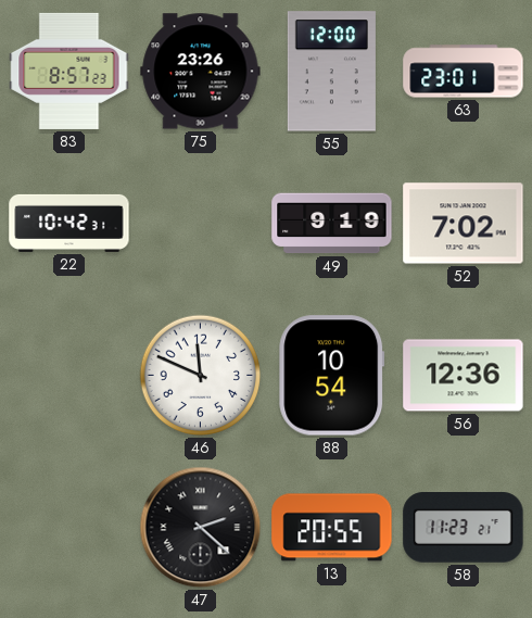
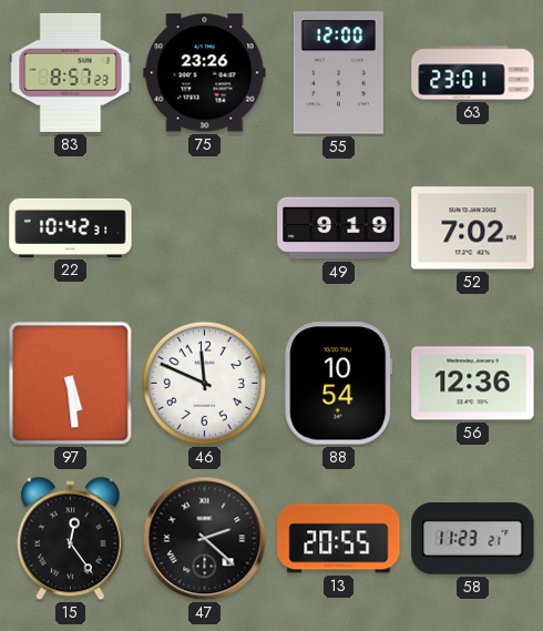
97: none -> 5:29
15: none -> 12:24
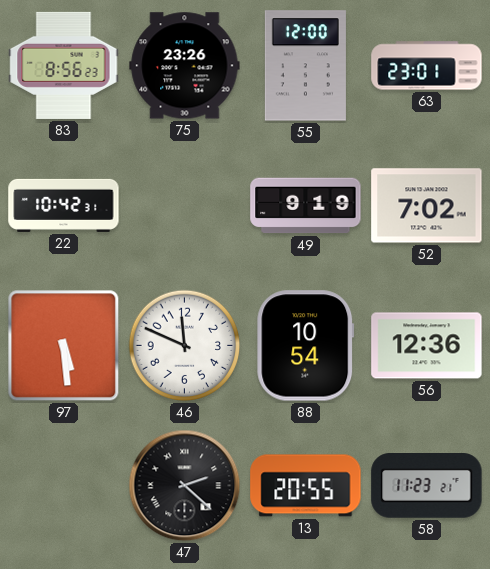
83: 8:57 -> 8:56
15: 12:24 -> none
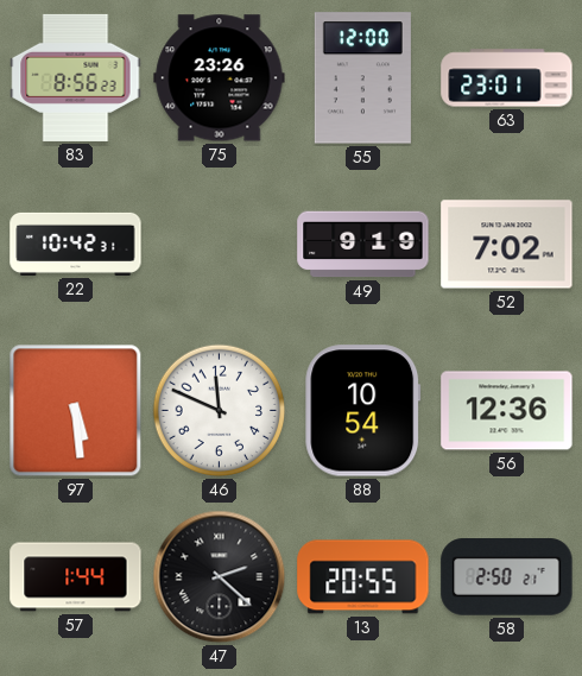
57: none -> 1:44
58: 11:23 -> 2:50
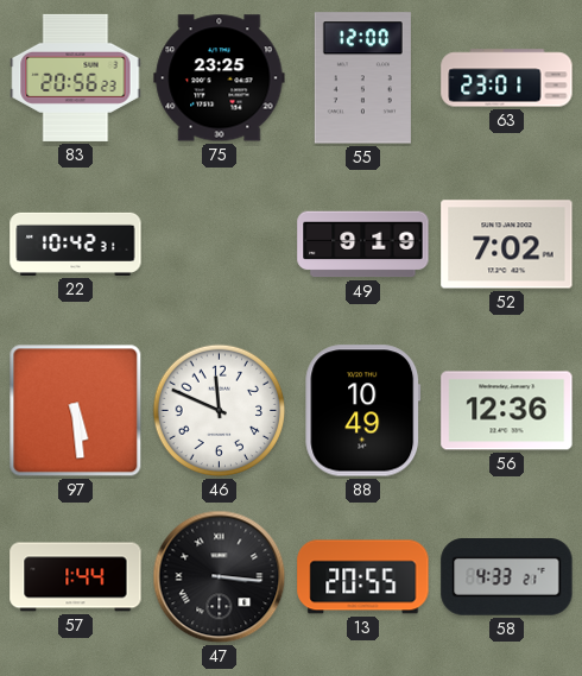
83: 8:56 -> 20:56
75: 23:26 -> 23:25
88: 10:54 -> 10:49
47: 2:22 -> 3:16
58: 2:50 -> 4:33
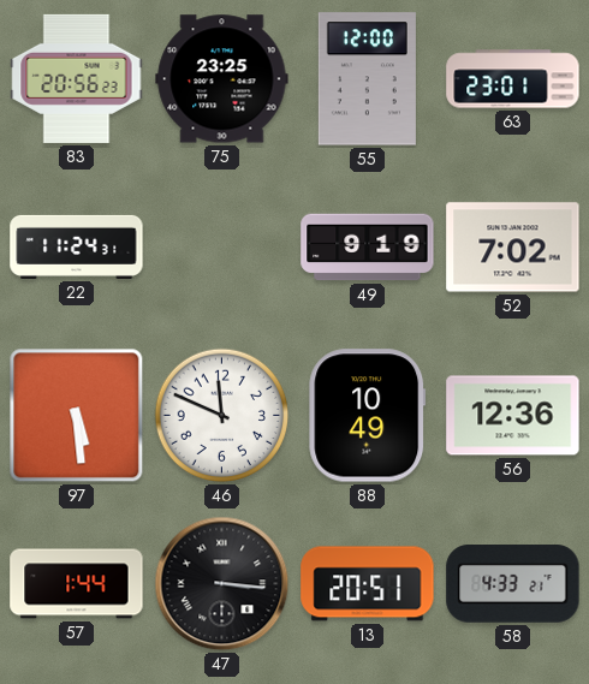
22: 10:42 -> 11:24
13: 20:55 -> 20:51
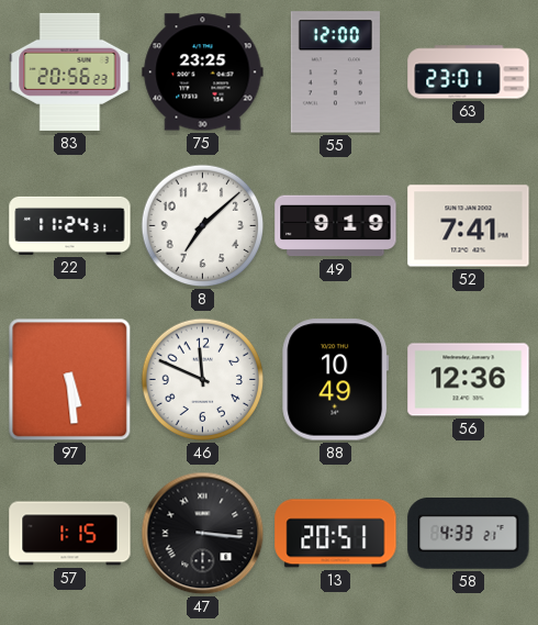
8: none -> 7:08
52: 7:02 -> 7:41
57: 1:44 -> 1:15
